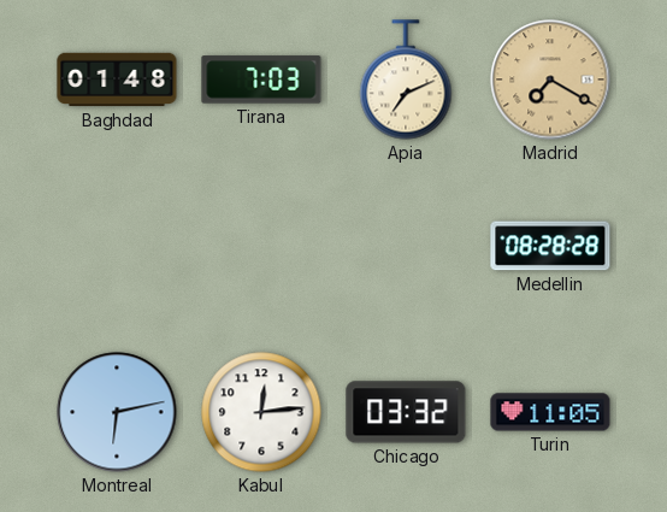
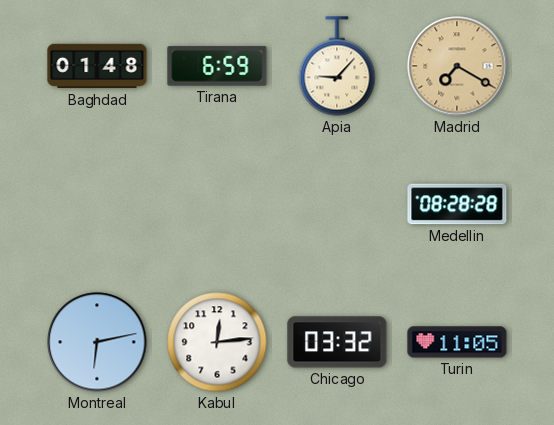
Tirana: 7:03 -> 6:59
Apia: 7:11 -> 9:07
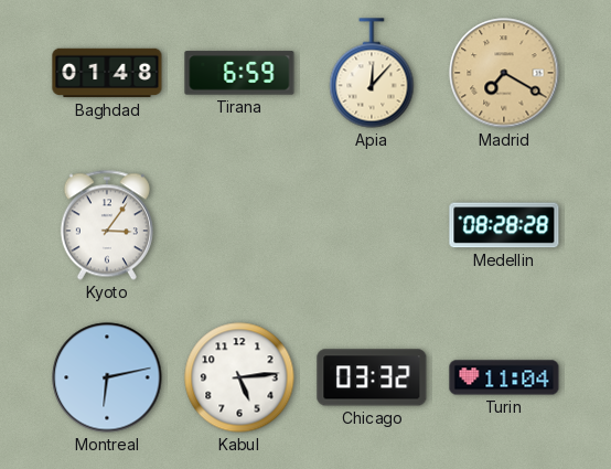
Apia: 9:07 -> 12:07
Kyoto: none -> 3:06
Kabul: 12:14 -> 5:14
Turin: 11:05 -> 11:04
